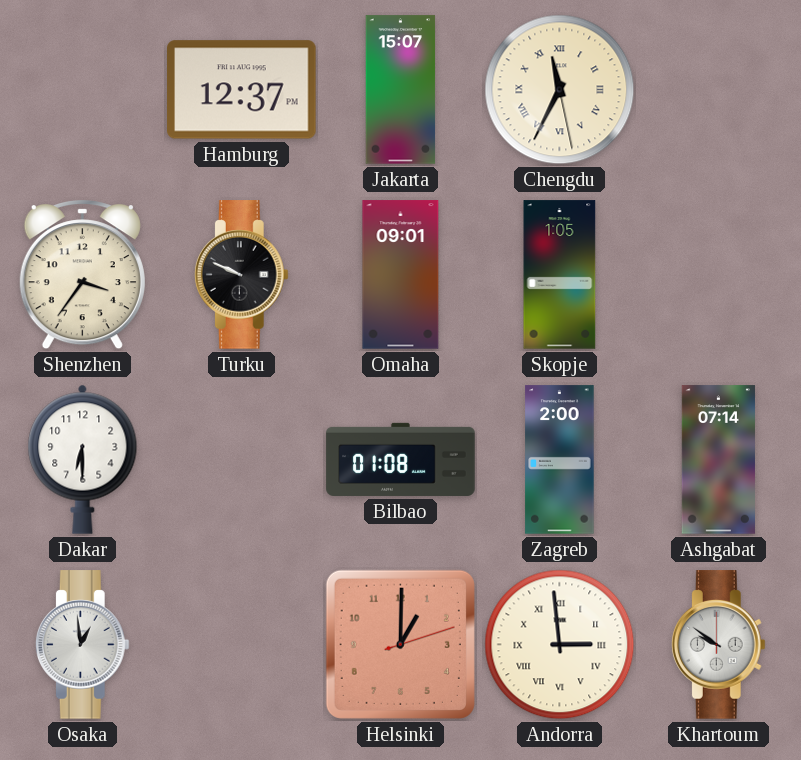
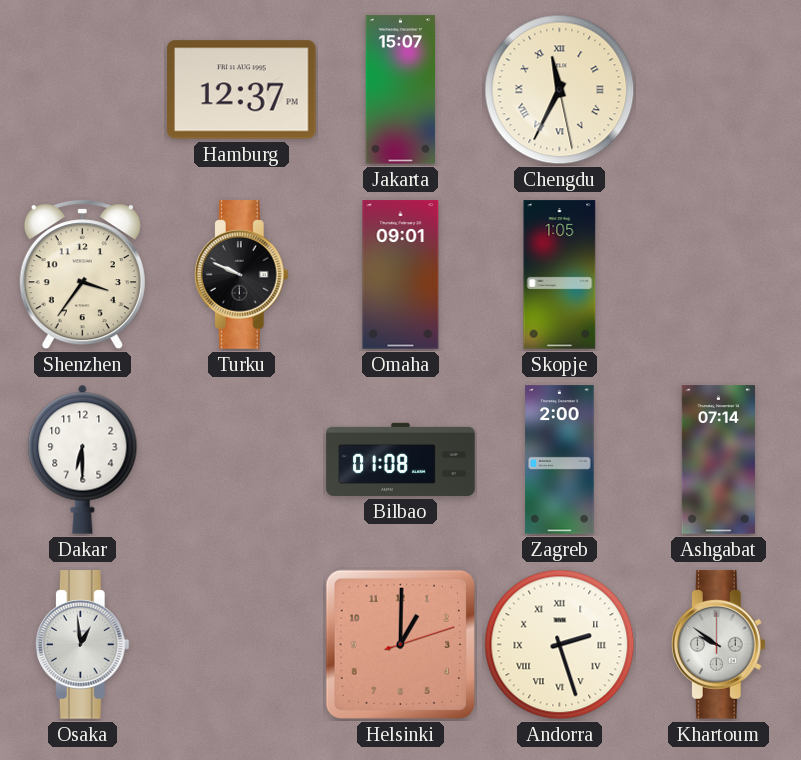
Andorra: 2:59 -> 2:27
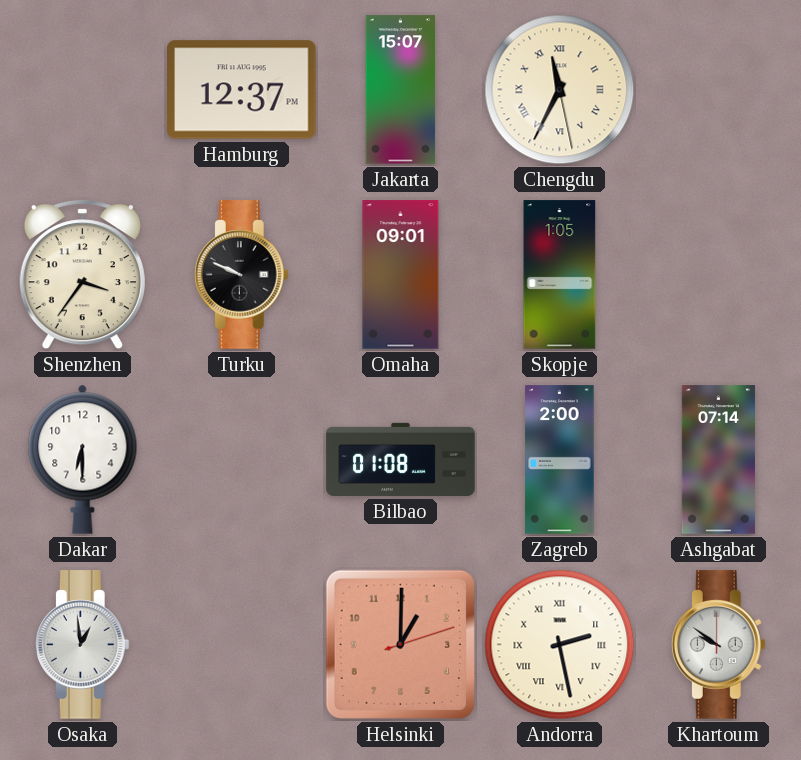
Andorra: 2:27 -> 2:28
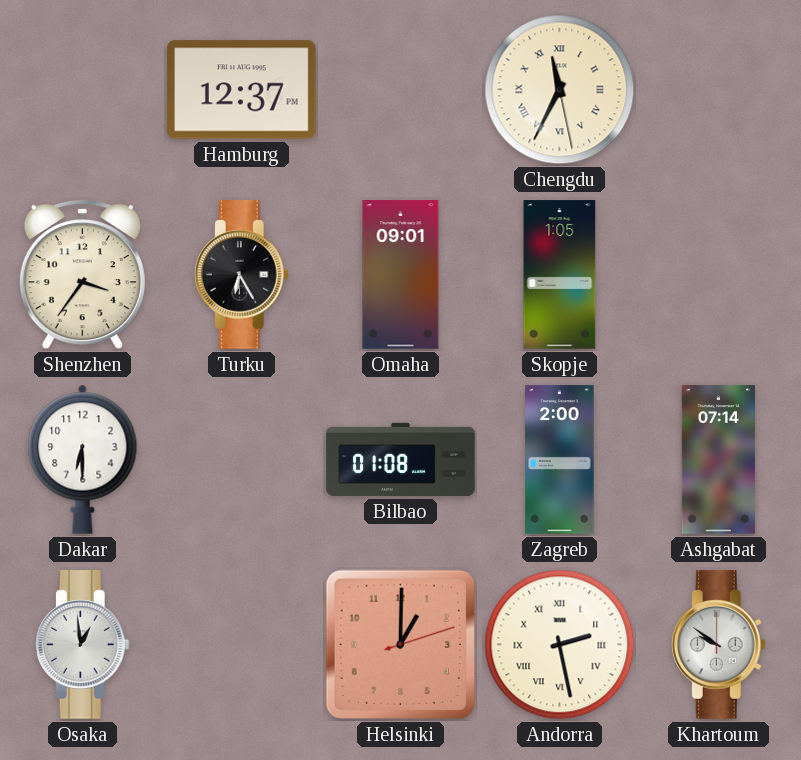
Jakarta: 15:07 -> none
Turku: 9:49 -> 6:25
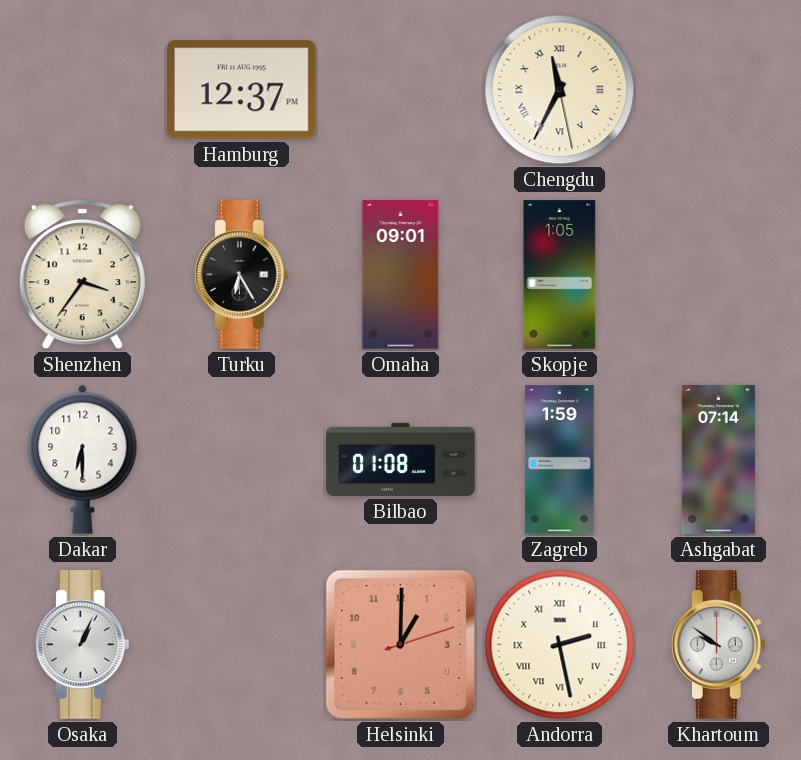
Zagreb: 2:00 -> 1:59
Osaka: 12:59 -> 1:04
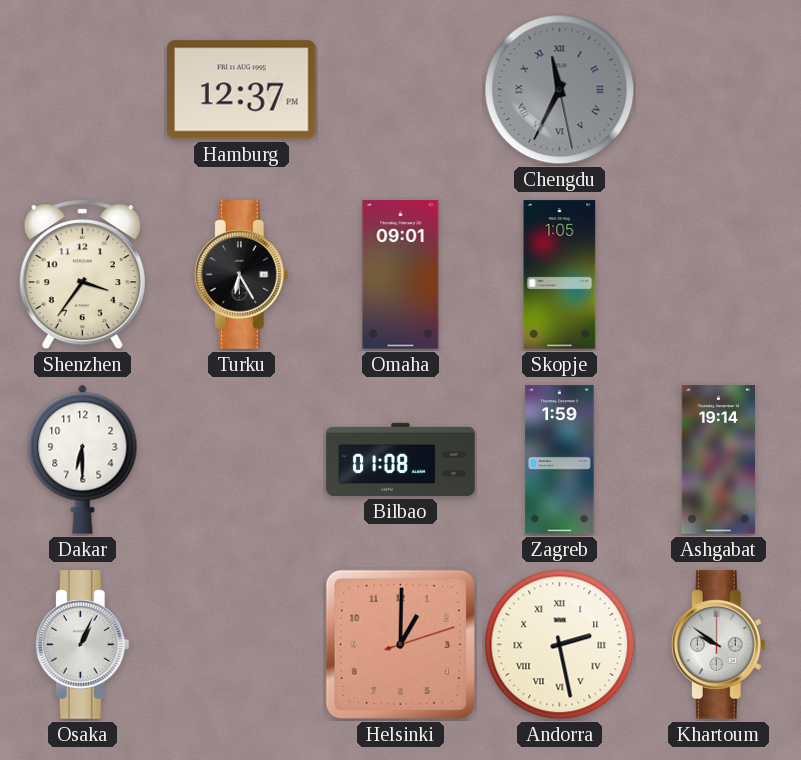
Chengdu dial: cream -> grey
Ashgabat: 07:14 -> 19:14
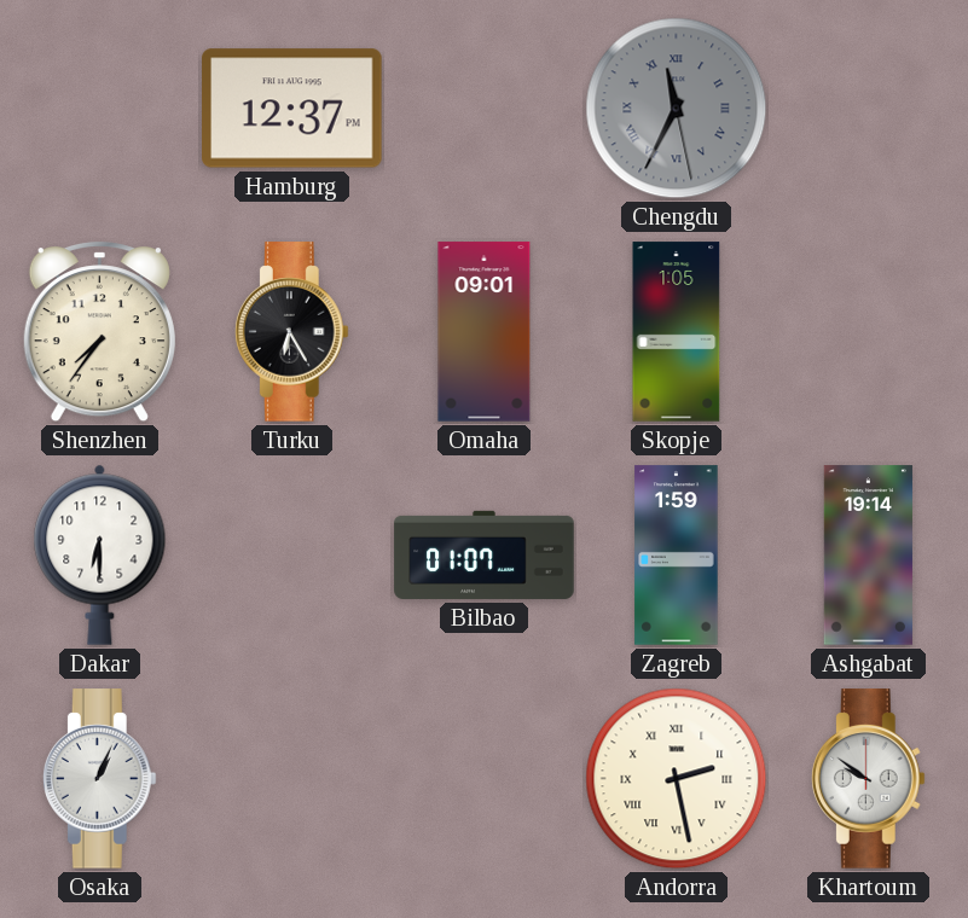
Shenzhen: 3:36 -> 7:36
Bilbao: 01:08 -> 01:07
Helsinki: 1:00 -> none
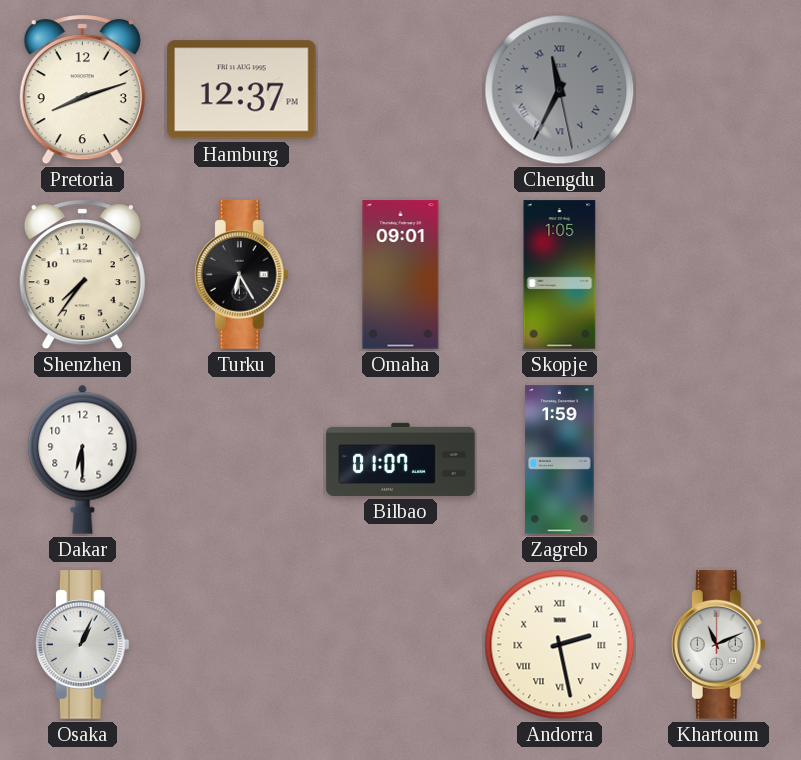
Pretoria: none -> 8:12
Ashgabat: 19:14 -> none
Khartoum: 9:51 -> 11:11
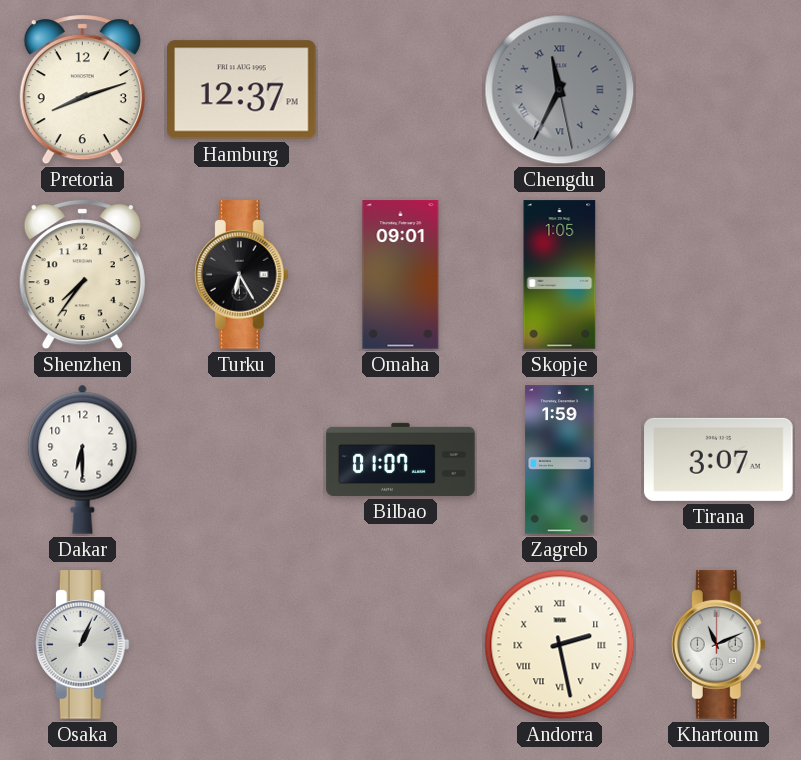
Tirana: none -> 3:07
